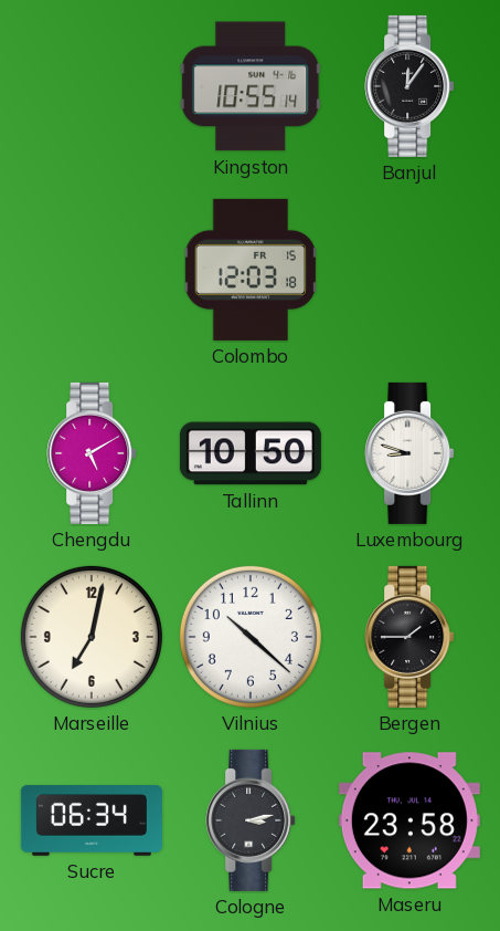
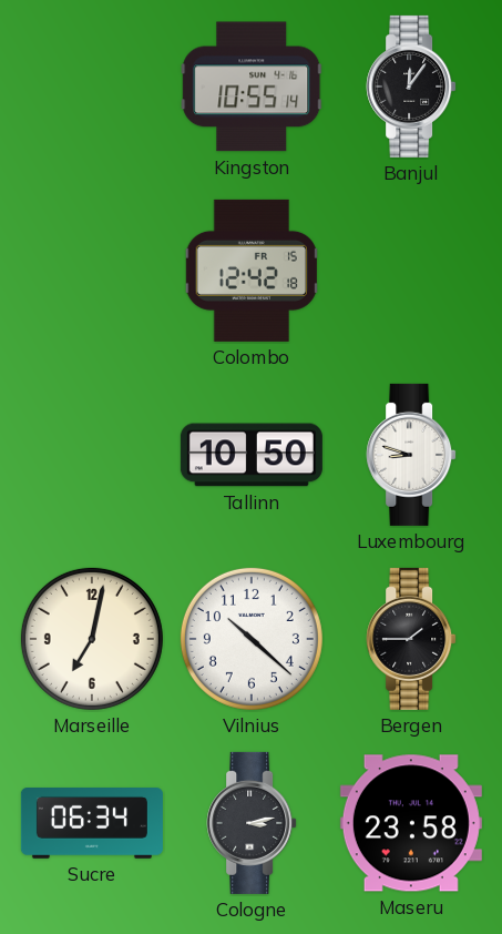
Colombo: 12:03 -> 12:42
Chengdu: 5:10 -> none
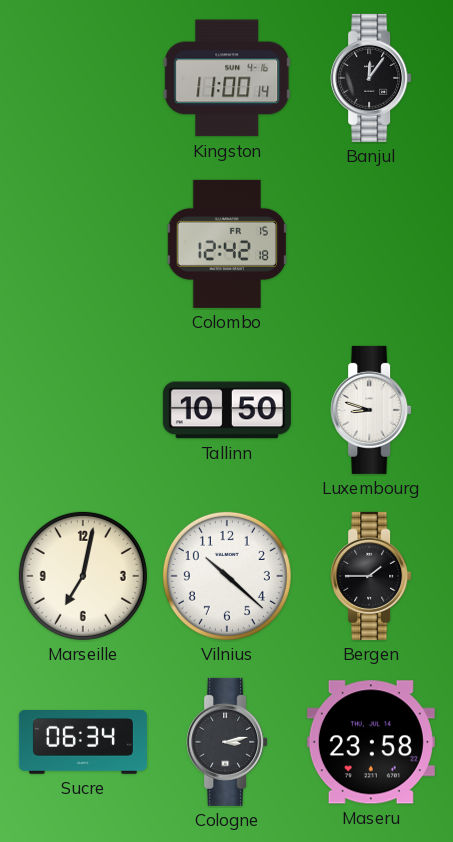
Kingston: 10:55 -> 11:00
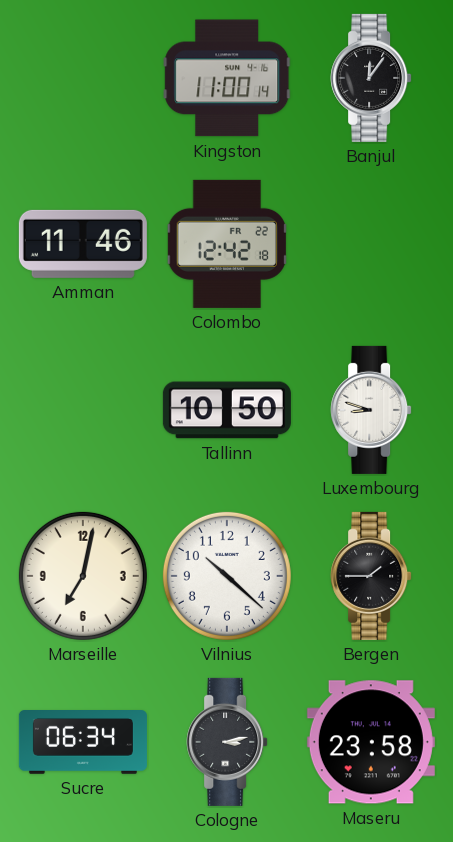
Amman: none -> 11:46
Colombo date: FR 15 -> FR 22
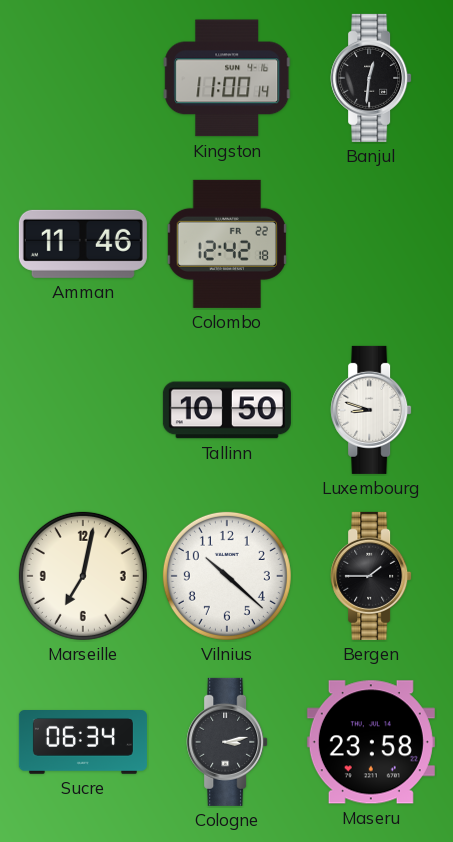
Banjul: 12:06 -> 12:31
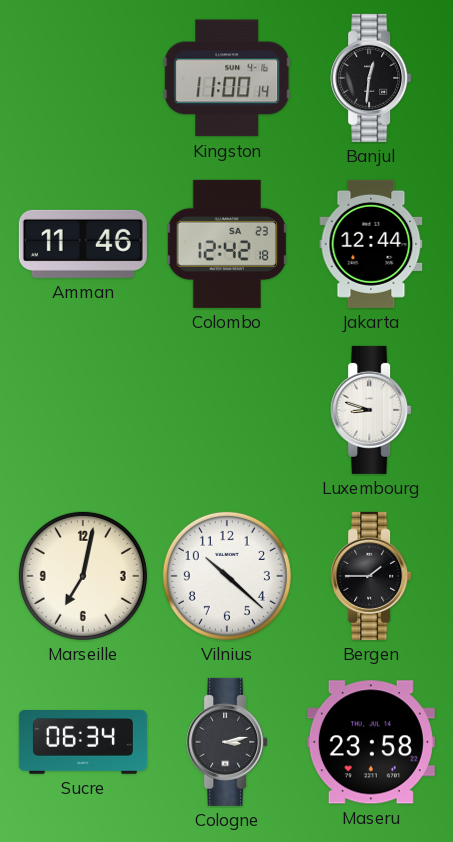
Colombo date: FR 22 -> SA 23
Jakarta: none -> 12:44
Tallinn: 10:50 -> none
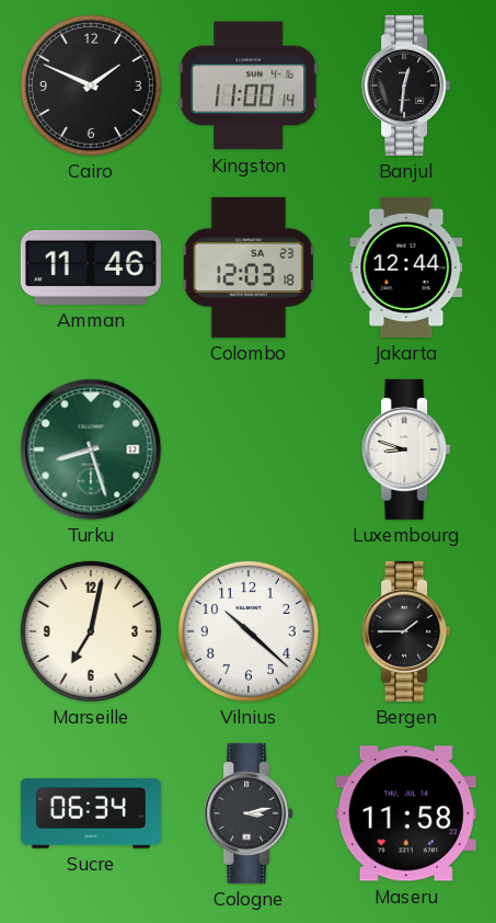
Cairo: none -> 1:49
Colombo: 12:42 -> 12:03
Turku: none -> 8:27
Maseru: 23:58 -> 11:58
